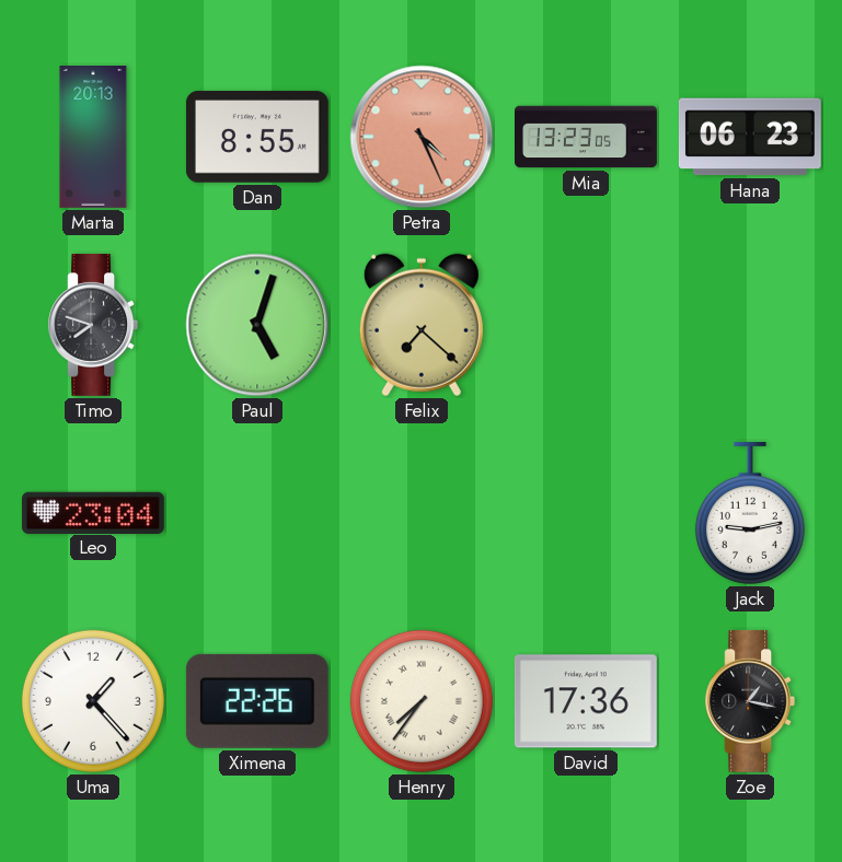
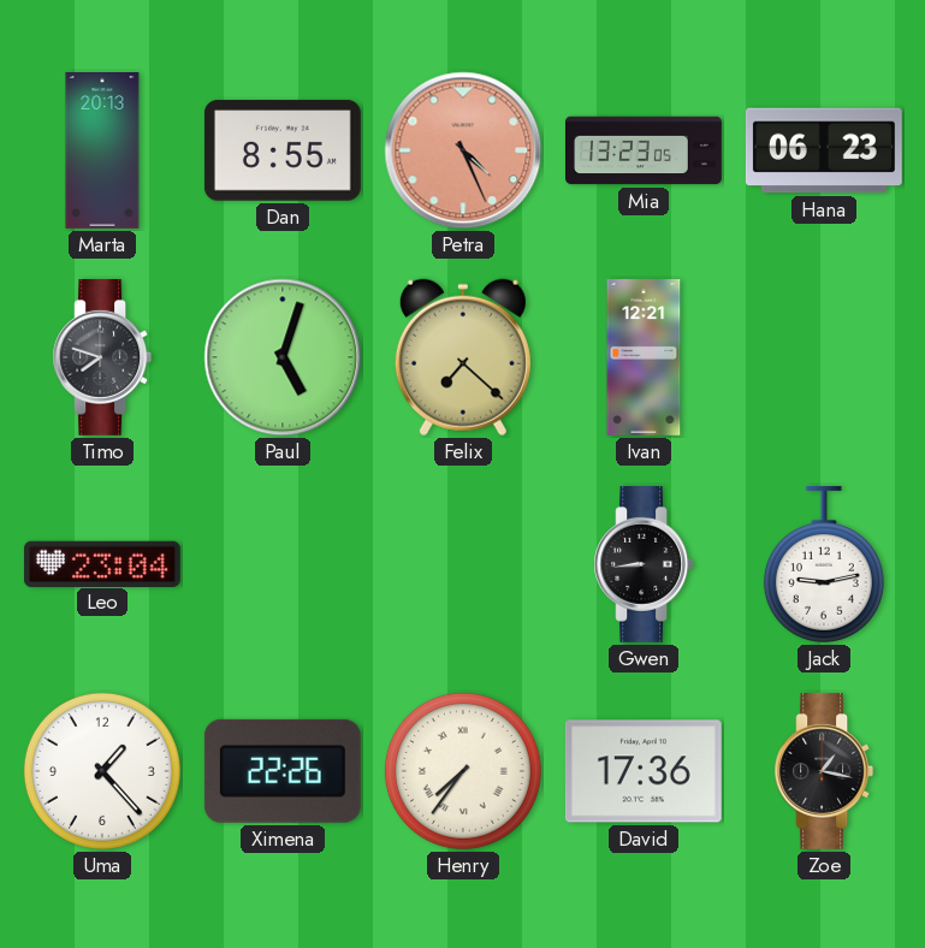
Ivan: none -> 12:21
Gwen: none -> 8:44
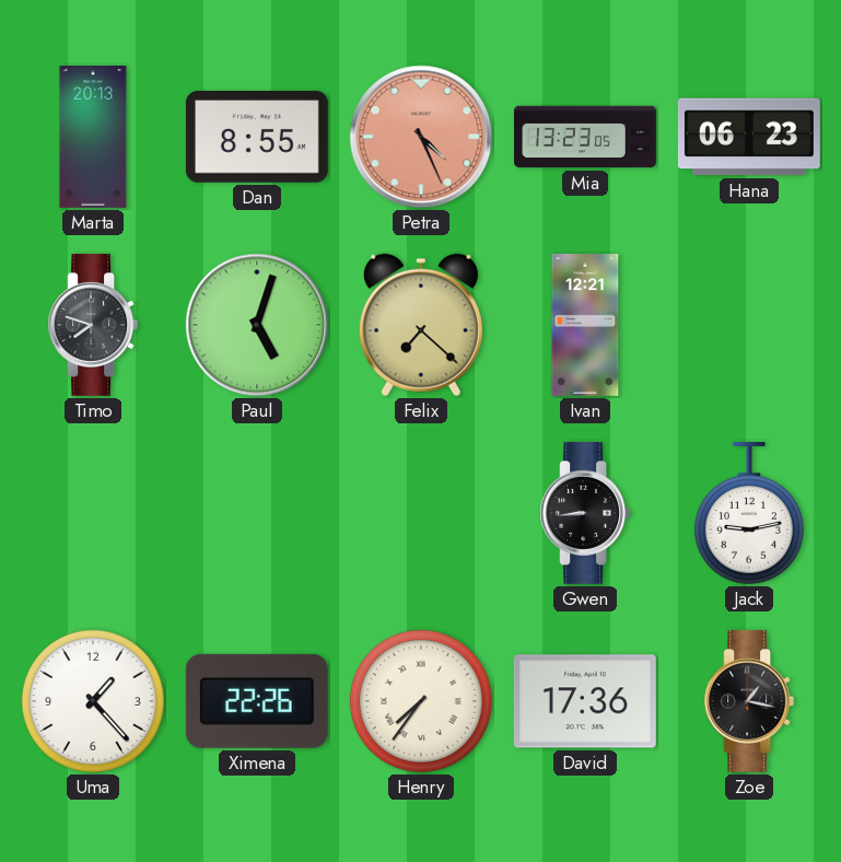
Leo: 23:04 -> none
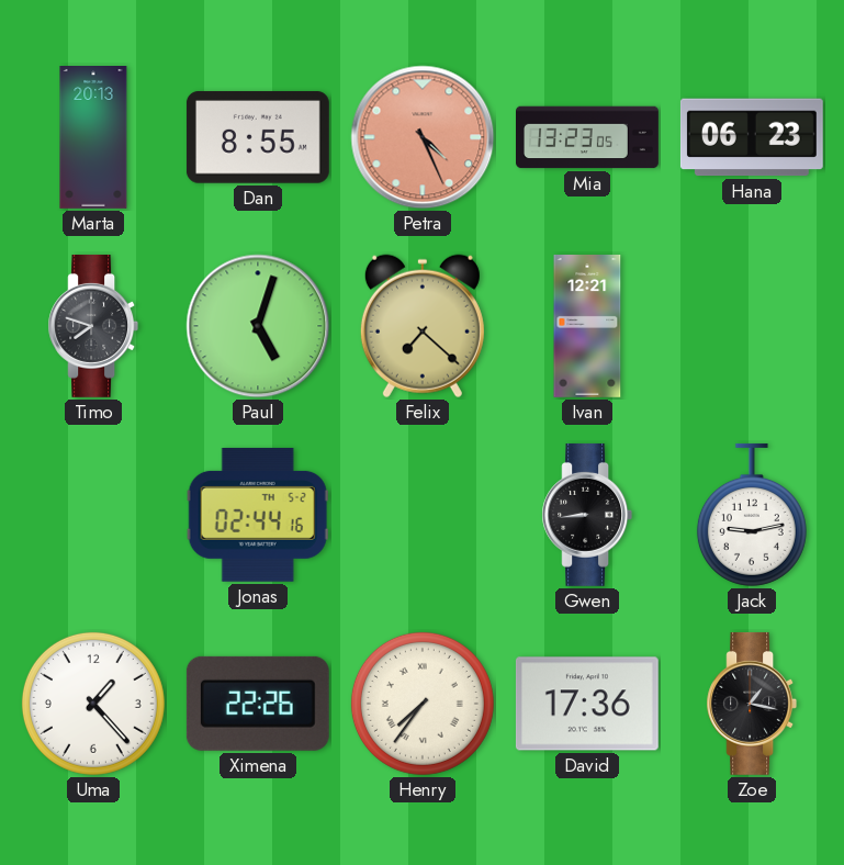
Jonas: none -> 02:44
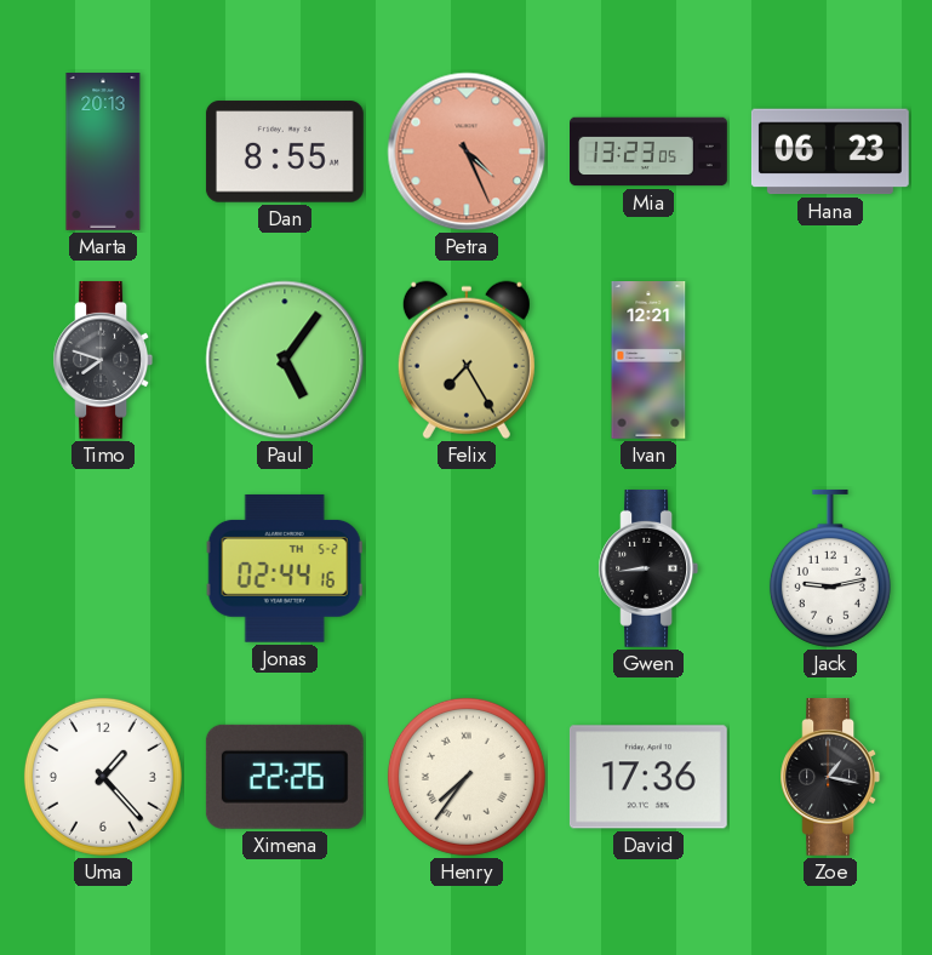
Paul: 5:03 -> 5:06
Felix: 7:22 -> 7:25
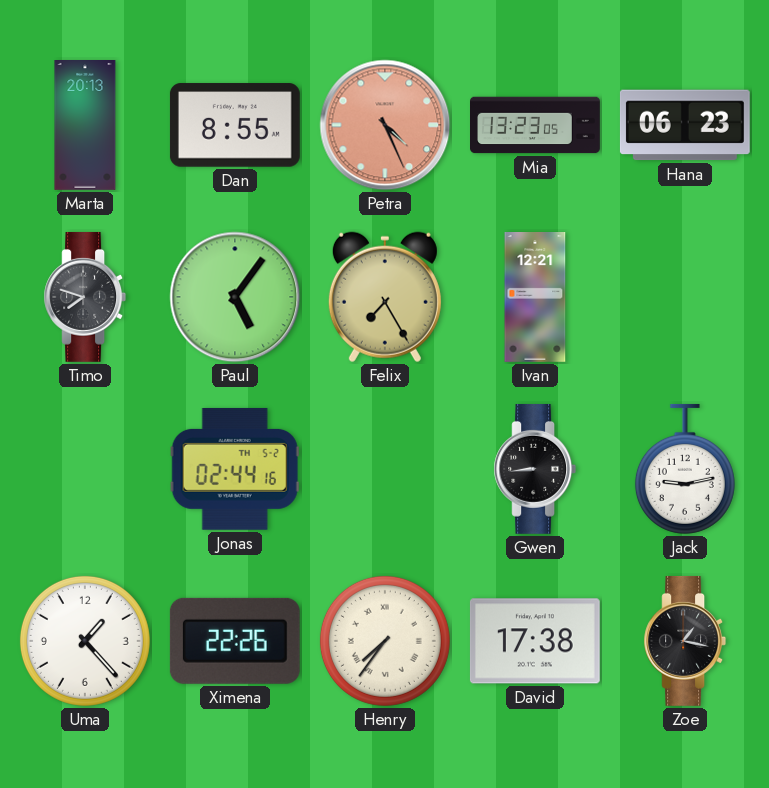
David: 17:36 -> 17:38
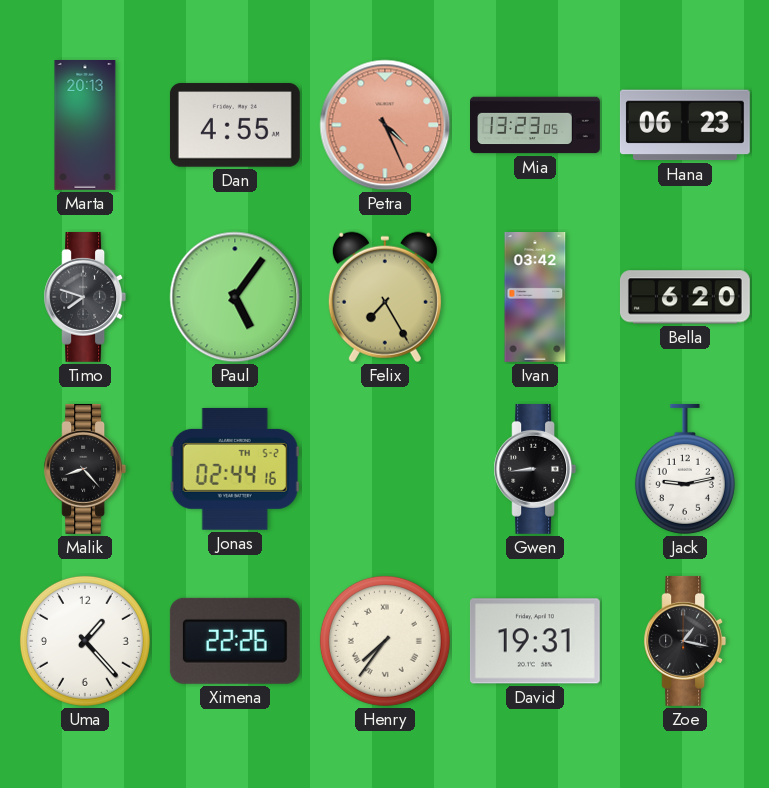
Dan: 8:55 -> 4:55
Ivan: 12:21 -> 03:42
Bella: none -> 6:20
Malik: none -> 8:23
David: 17:38 -> 19:31
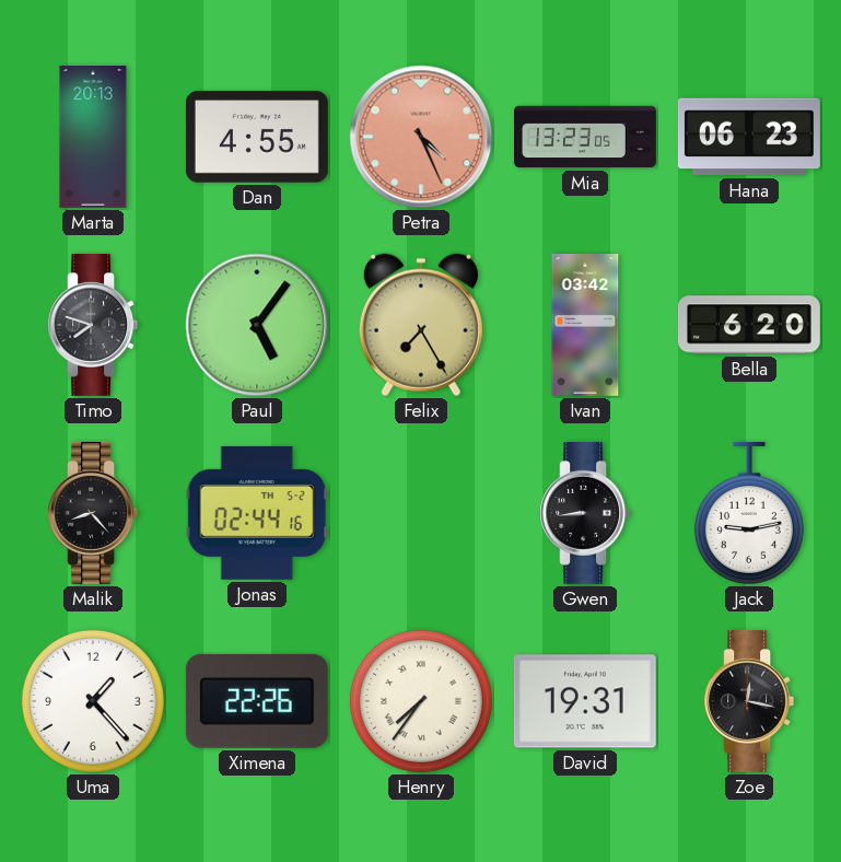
Zoe: 1:17 -> 12:17
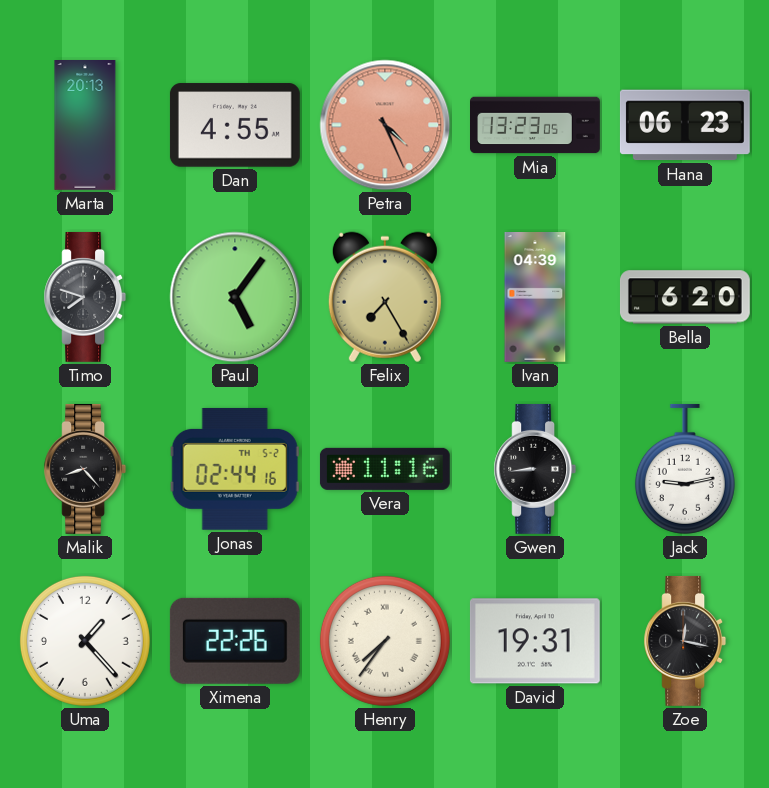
Ivan: 03:42 -> 04:39
Vera: none -> 11:16
